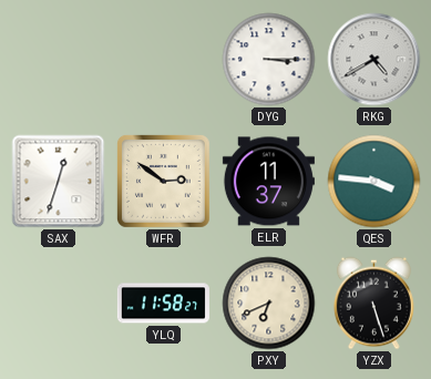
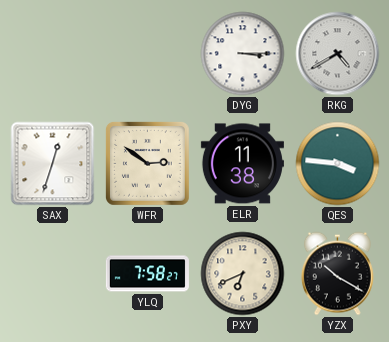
ELR: 11:37 -> 11:38
YLQ: 11:58 -> 7:58
YZX: 5:27 -> 10:20
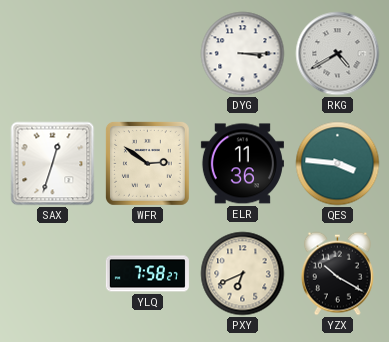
ELR: 11:38 -> 11:36
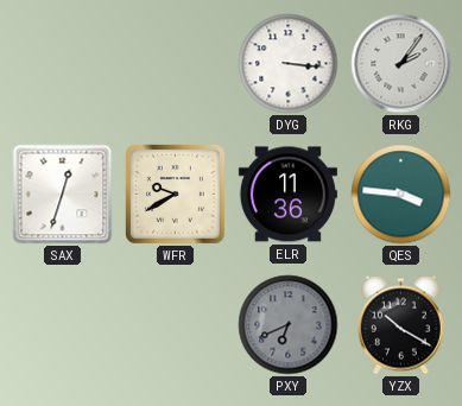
DYG: 3:15 -> 3:16
RKG: 4:40 -> 2:06
WFR: 2:51 -> 9:40
YLQ: 7:58 -> none
PXY dial: cream -> grey
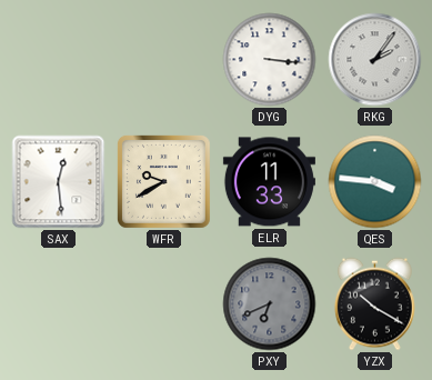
SAX: 12:33 -> 12:29
ELR: 11:36 -> 11:33
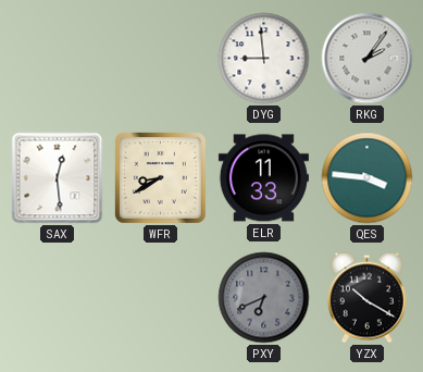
DYG: 3:16 -> 8:59
WFR: 9:40 -> 8:40
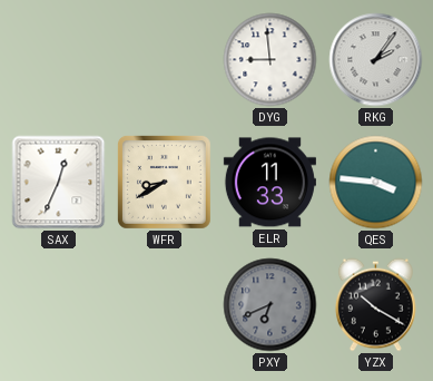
SAX: 12:29 -> 12:34
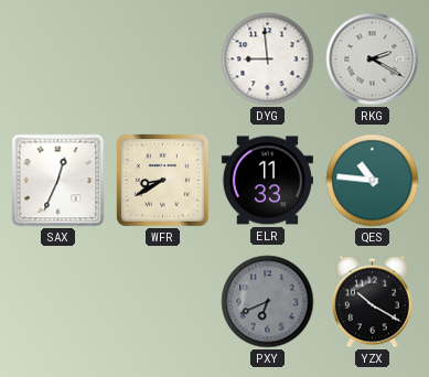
RKG: 2:06 -> 2:20
QES: 3:46 -> 10:46
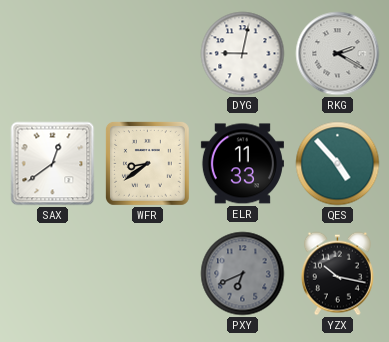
DYG: 8:59 -> 9:02
SAX: 12:34 -> 12:39
WFR: 8:40 -> 8:39
QES: 10:46 -> 4:53
YZX: 10:20 -> 10:17
